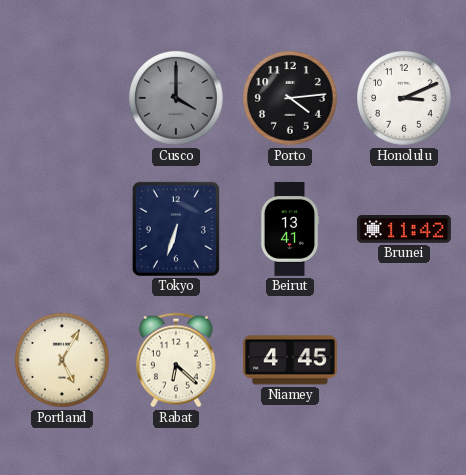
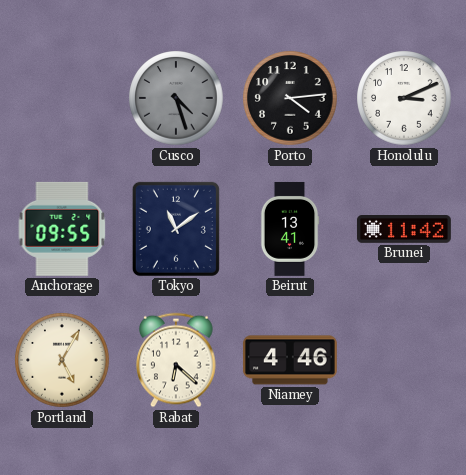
Cusco: 4:00 -> 4:27
Anchorage: none -> 09:55
Tokyo: 6:33 -> 11:09
Niamey: 4:45 -> 4:46
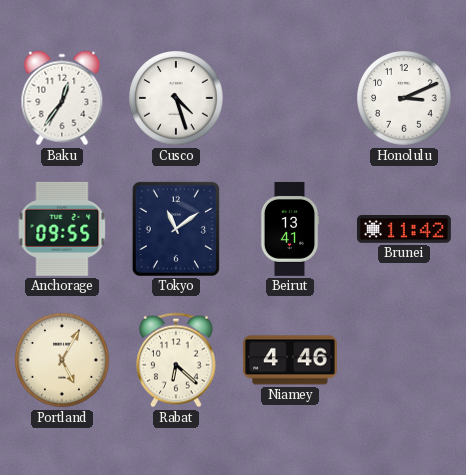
Baku: none -> 12:36
Cusco dial: grey -> white
Porto: 4:14 -> none
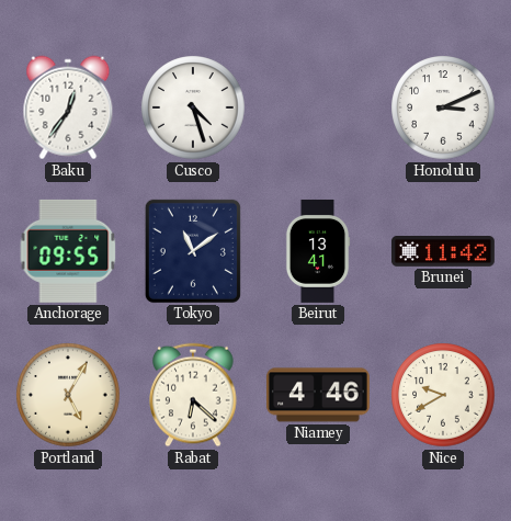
Nice: none -> 9:40
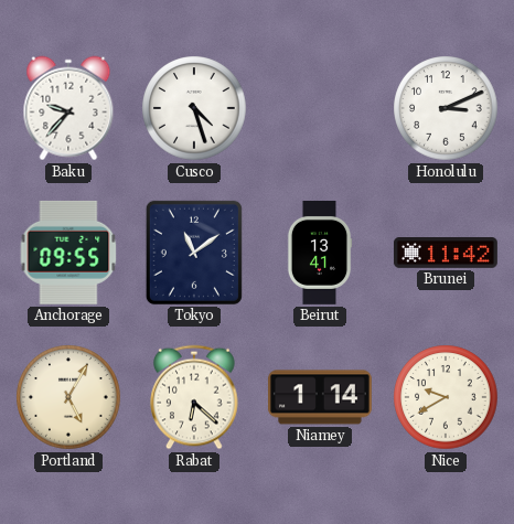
Baku: 12:36 -> 9:37
Niamey: 4:46 -> 1:14
